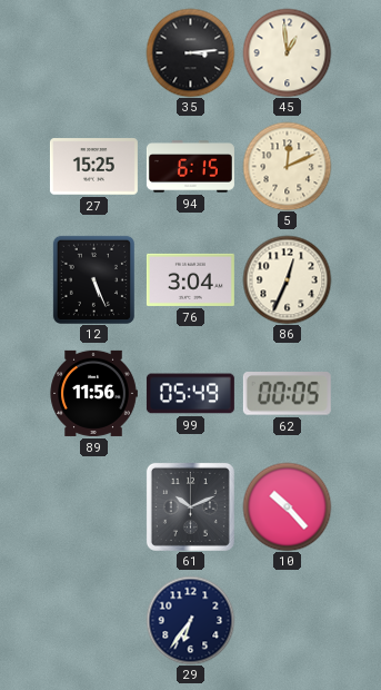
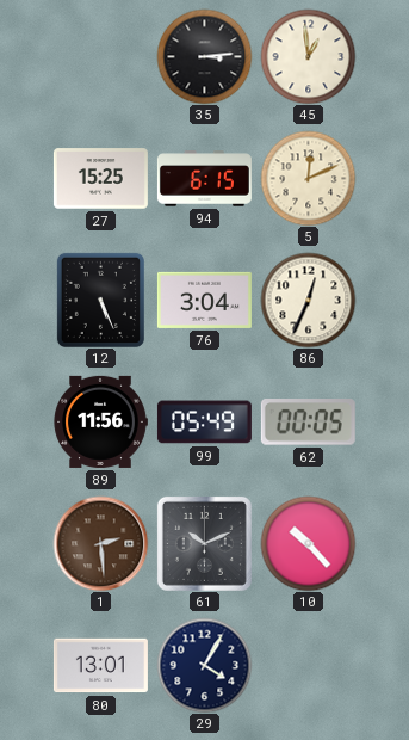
1: none -> 2:29
80: none -> 13:01
29: 6:36 -> 4:05
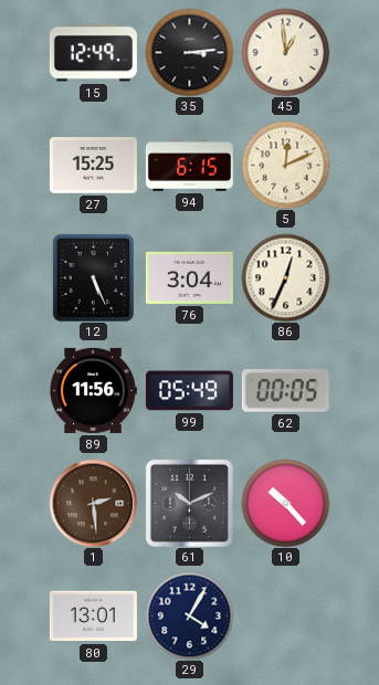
15: none -> 12:49
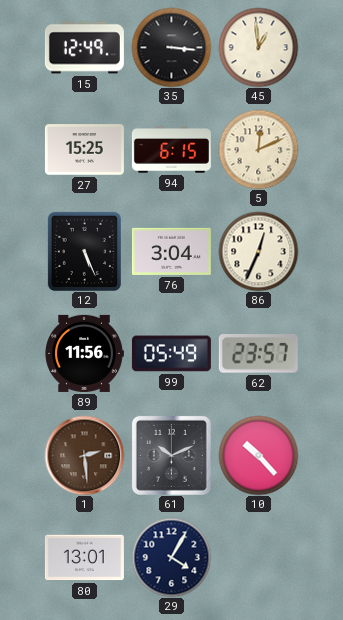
35: 3:14 -> 3:16
62: 00:05 -> 23:57
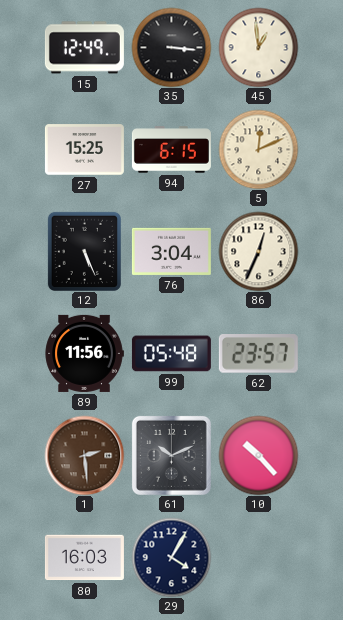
99: 05:49 -> 05:48
80: 13:01 -> 16:03
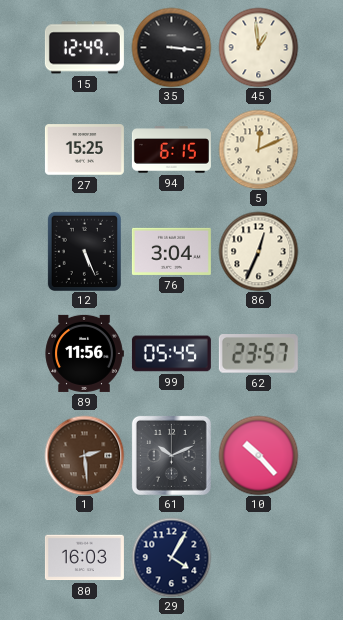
99: 05:48 -> 05:45
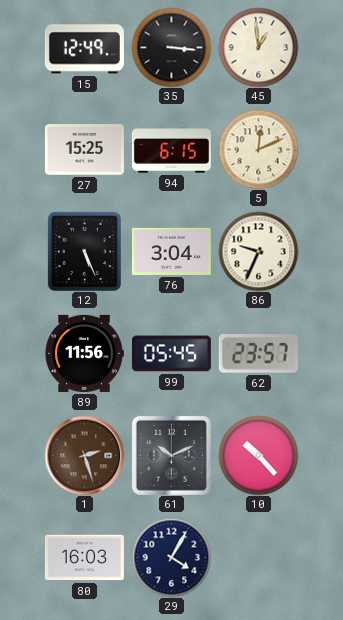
86: 12:34 -> 9:34
1: 2:29 -> 2:27
